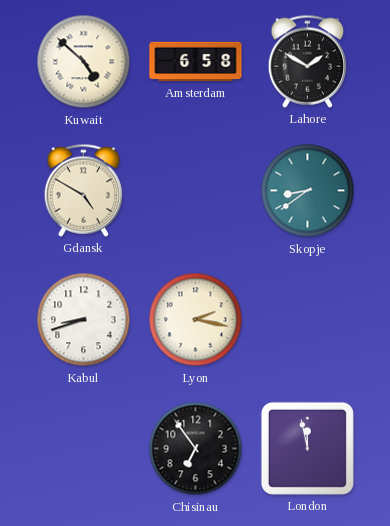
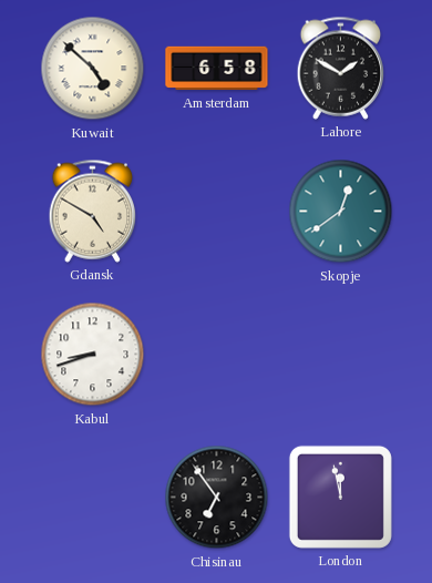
Skopje: 8:39 -> 12:39
Lyon: 2:17 -> none
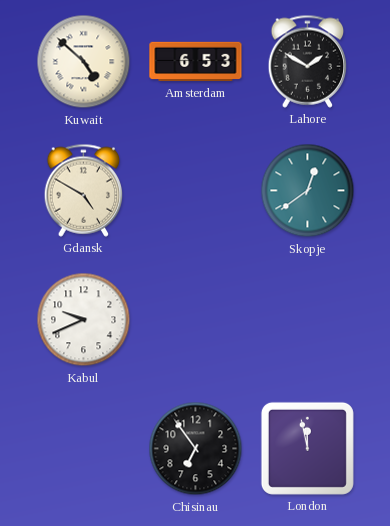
Amsterdam: 6:58 -> 6:53
Kabul: 8:42 -> 9:41
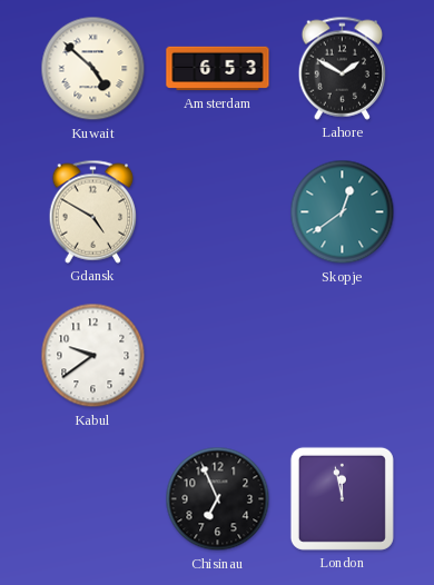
Kabul: 9:41 -> 9:39
Chisinau: 6:54 -> 6:56
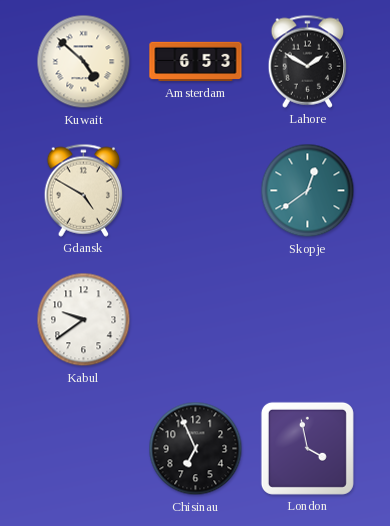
London: 11:58 -> 3:58
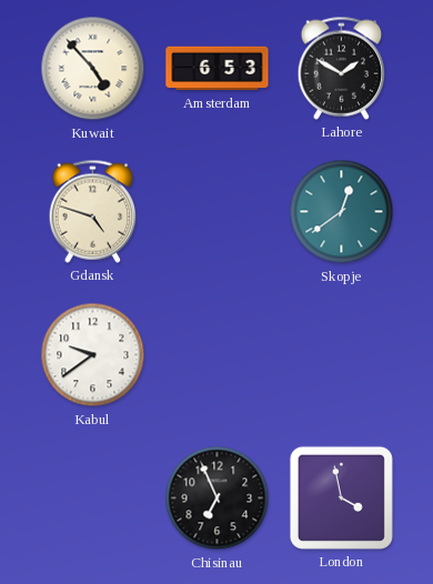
Kuwait: 4:52 -> 4:53
Gdansk: 4:50 -> 4:48
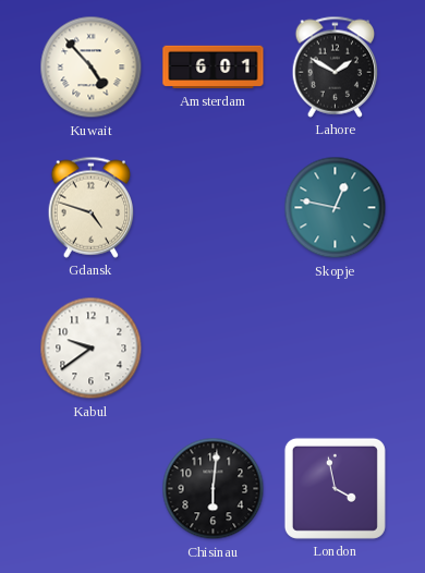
Amsterdam: 6:53 -> 6:01
Skopje: 12:39 -> 12:47
Chisinau: 6:56 -> 6:01
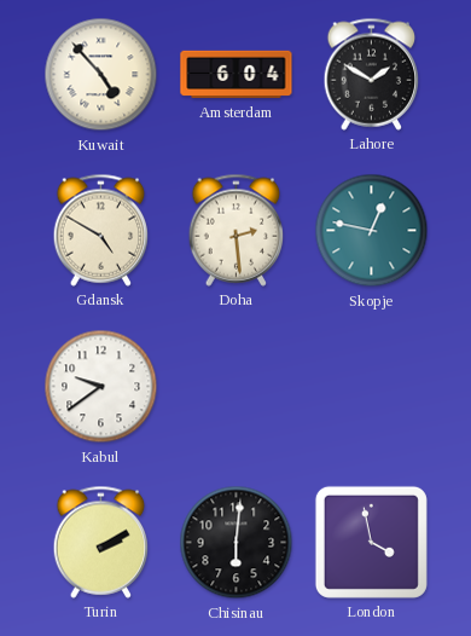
Amsterdam: 6:01 -> 6:04
Gdansk: 4:48 -> 4:50
Doha: none -> 2:29
Turin: none -> 2:10
